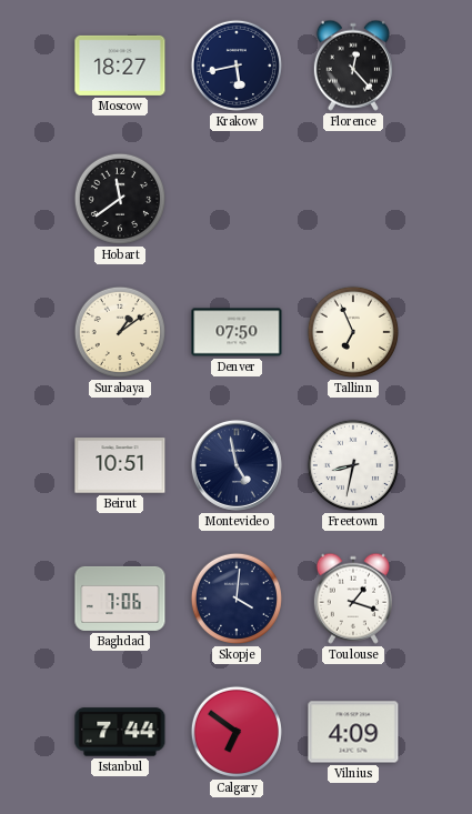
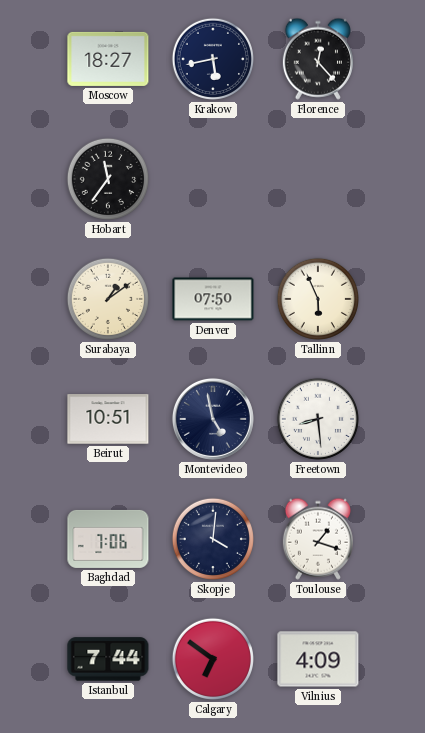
Hobart: 11:39 -> 11:36
Tallinn: 6:56 -> 5:56
Freetown: 8:32 -> 8:29
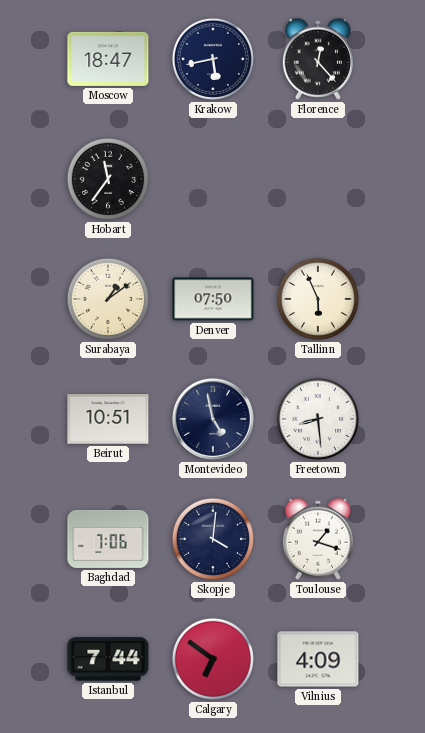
Moscow: 18:27 -> 18:47
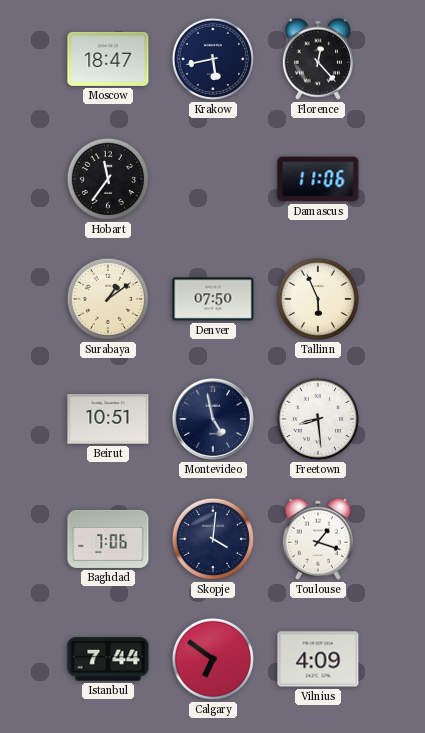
Damascus: none -> 11:06
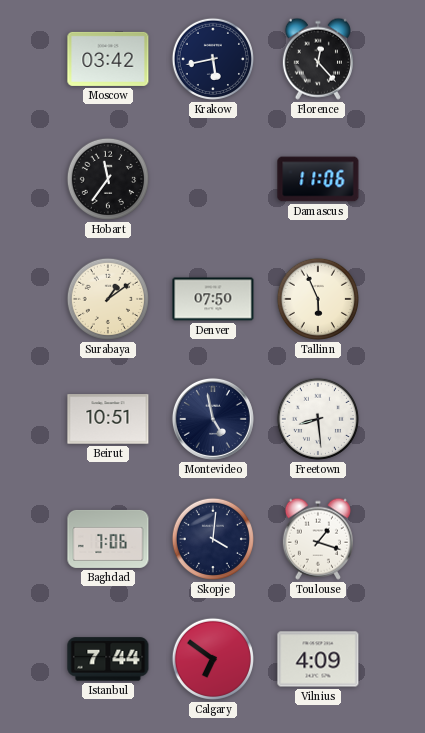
Moscow: 18:47 -> 03:42
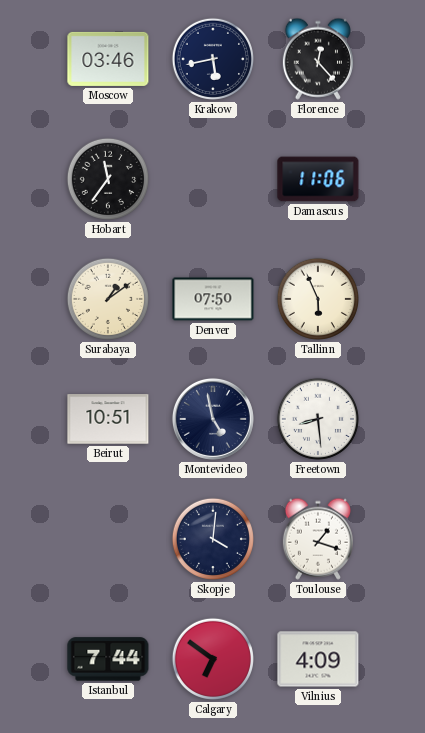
Moscow: 03:42 -> 03:46
Baghdad: 7:06 -> none
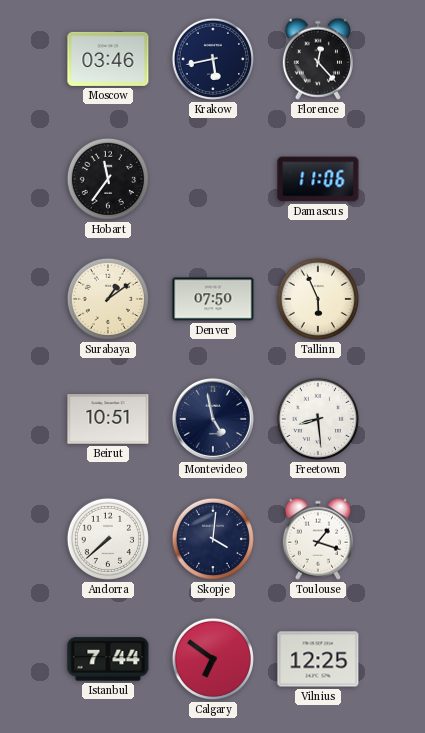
Andorra: none -> 7:38
Vilnius: 4:09 -> 12:25
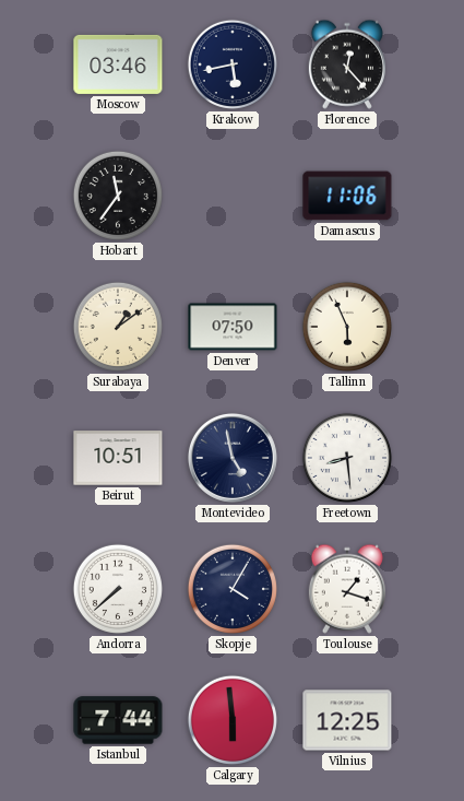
Skopje: 4:01 -> 4:05
Calgary: 6:51 -> 5:59
